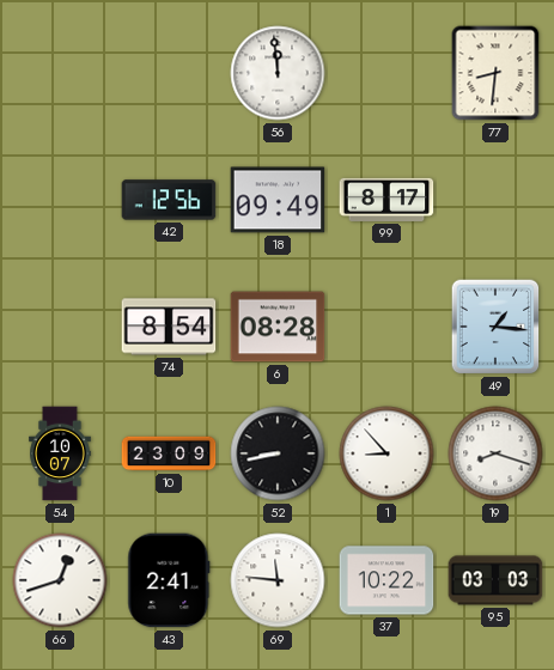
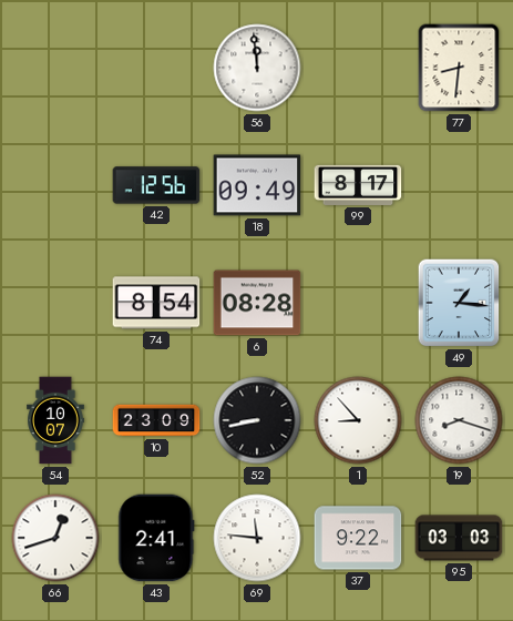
37: 10:22 -> 9:22
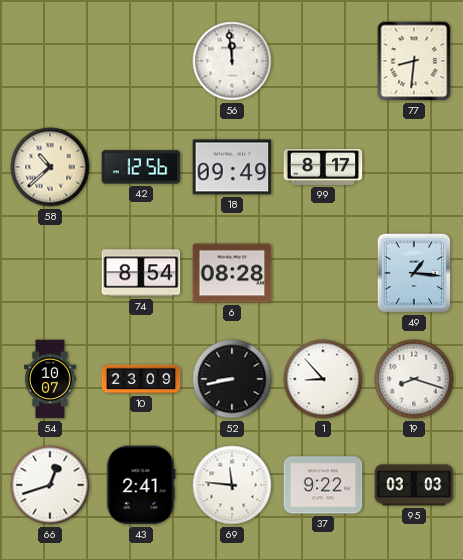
58: none -> 10:38
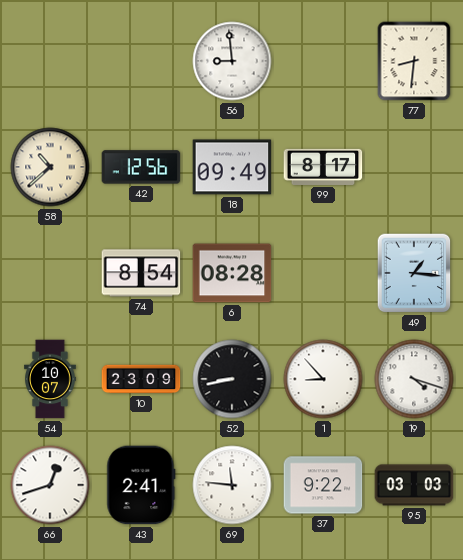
56: 11:59 -> 8:59
19: 8:18 -> 4:18
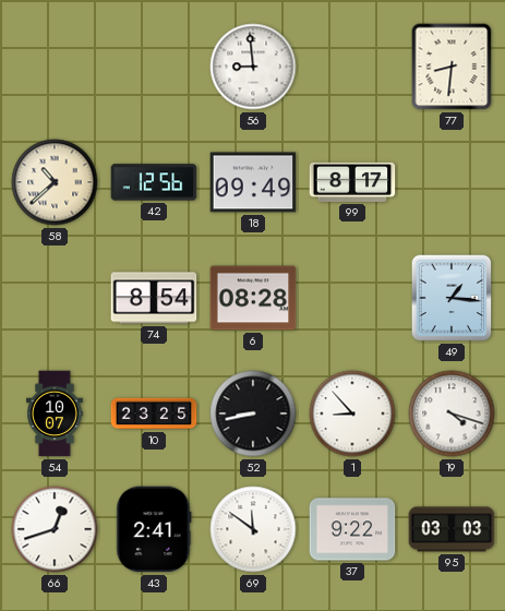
10: 23:09 -> 23:25
69: 11:46 -> 11:51
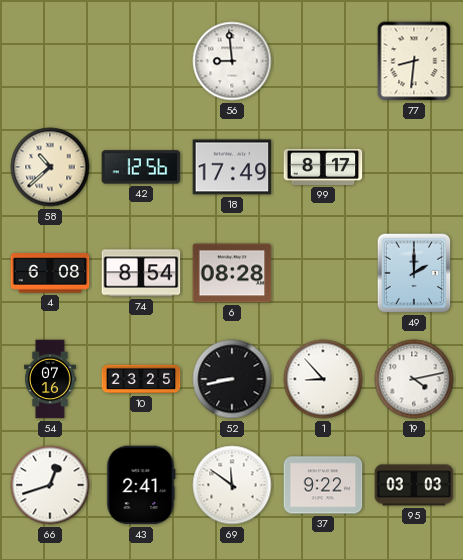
18: 09:49 -> 17:49
4: none -> 6:08
49: 1:16 -> 2:00
54: 10:07 -> 07:16
19: 4:18 -> 4:13
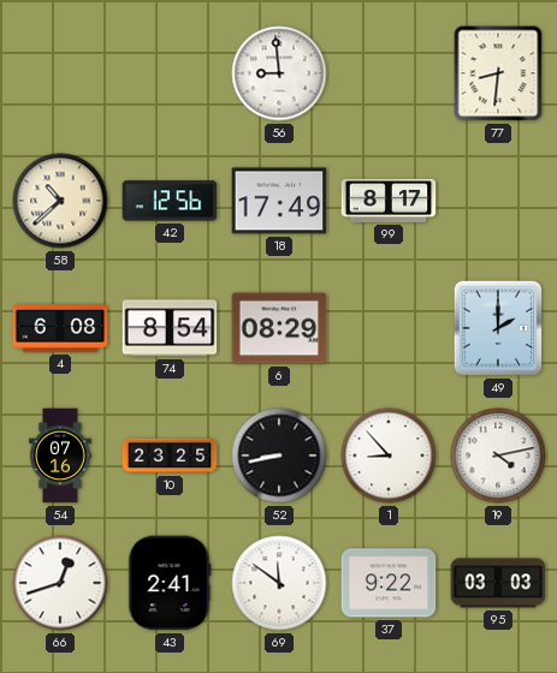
6: 08:28 -> 08:29
